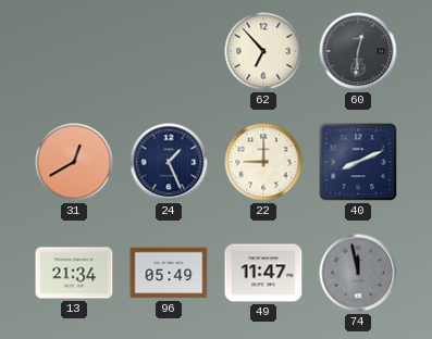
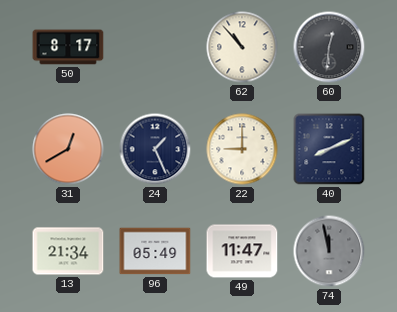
50: none -> 8:17
62: 6:53 -> 10:53
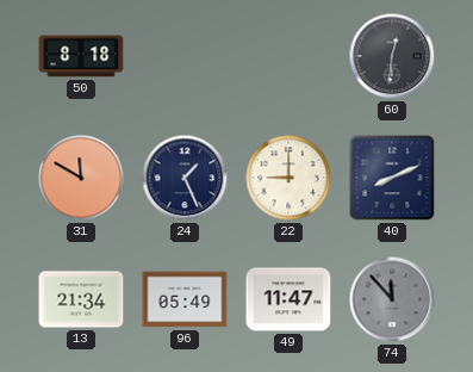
50: 8:17 -> 8:18
62: 10:53 -> none
31: 12:40 -> 11:50
74: 11:58 -> 11:53
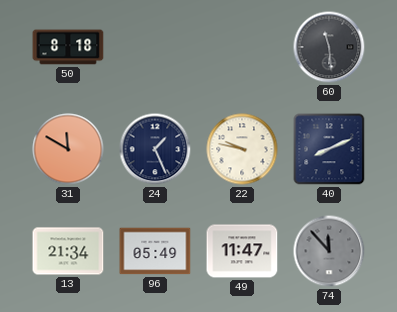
60: 12:31 -> 11:29
22: 9:00 -> 9:47
